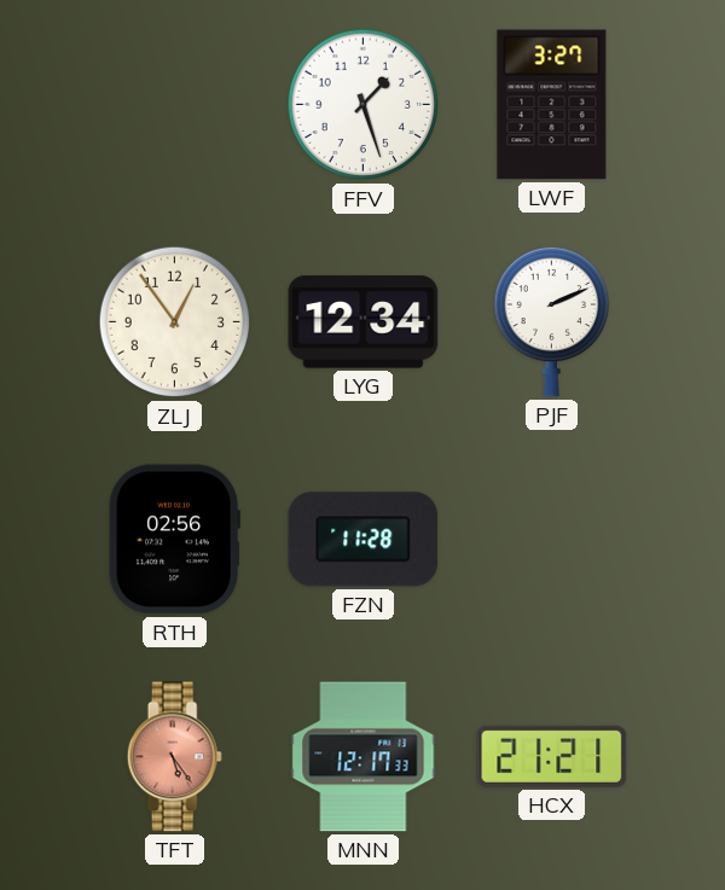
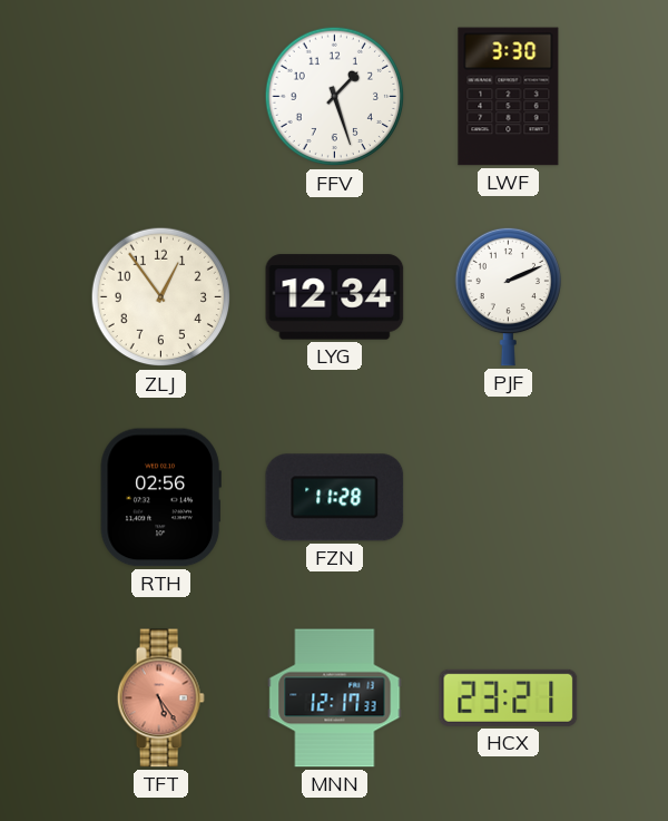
LWF: 3:27 -> 3:30
HCX: 21:21 -> 23:21
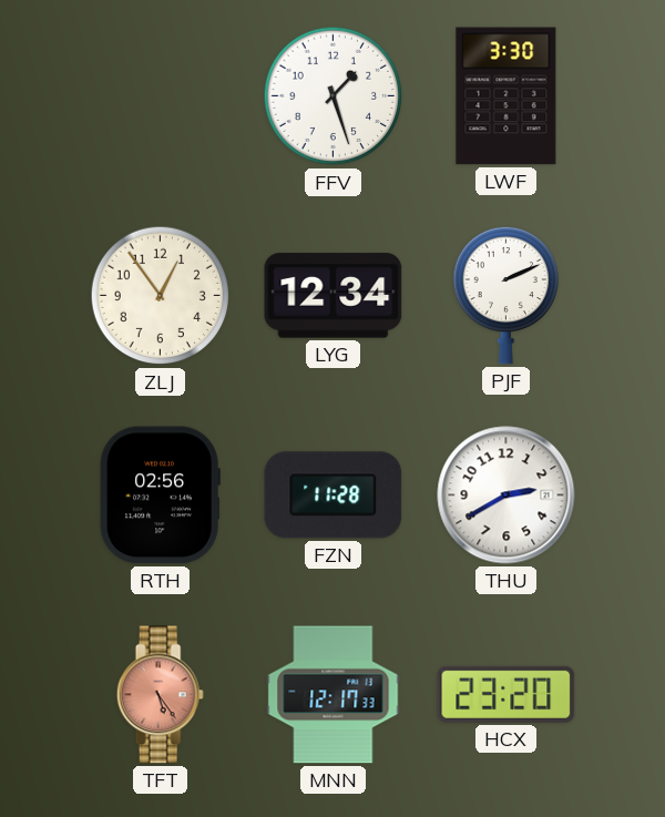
THU: none -> 2:40
HCX: 23:21 -> 23:20
